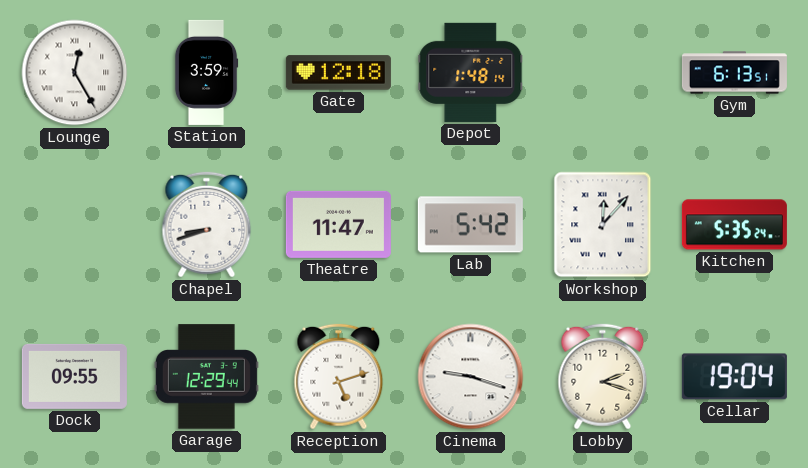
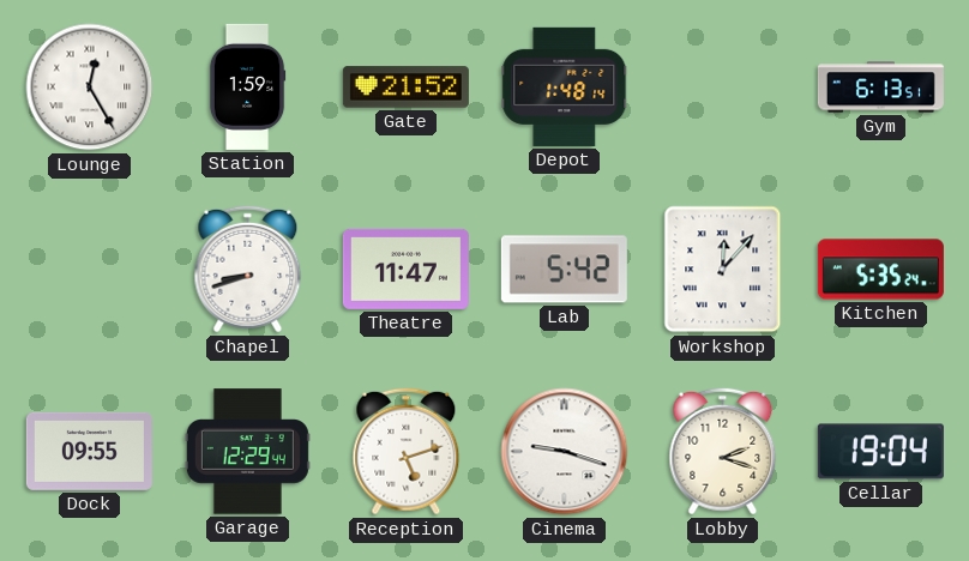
Station: 3:59 -> 1:59
Gate: 12:18 -> 21:52
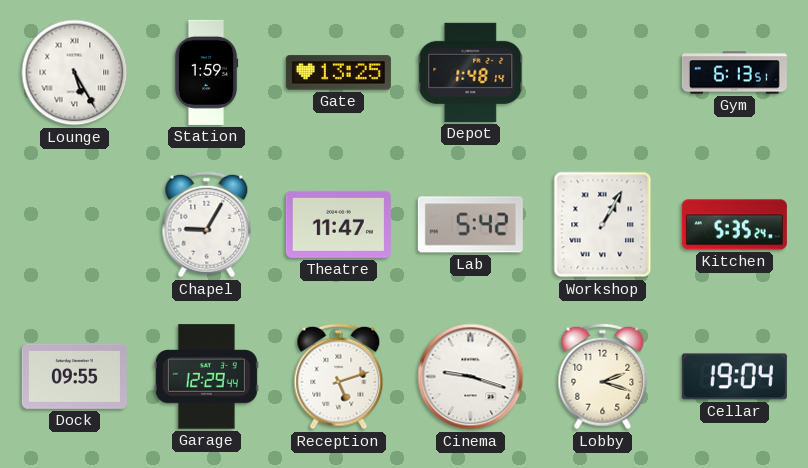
Lounge: 12:25 -> 5:25
Gate: 21:52 -> 13:25
Chapel: 8:42 -> 9:05
Workshop: 12:07 -> 1:05
